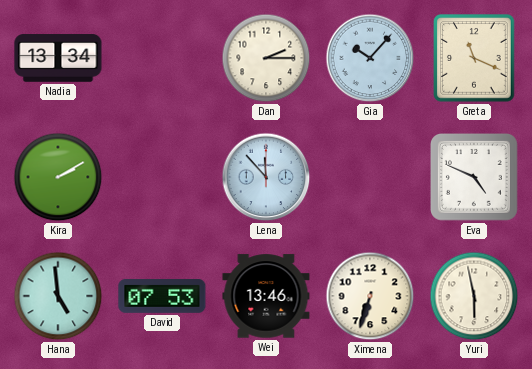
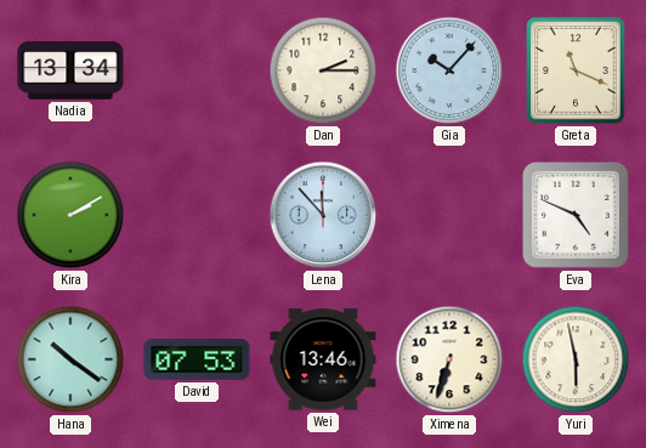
Hana: 4:59 -> 10:21
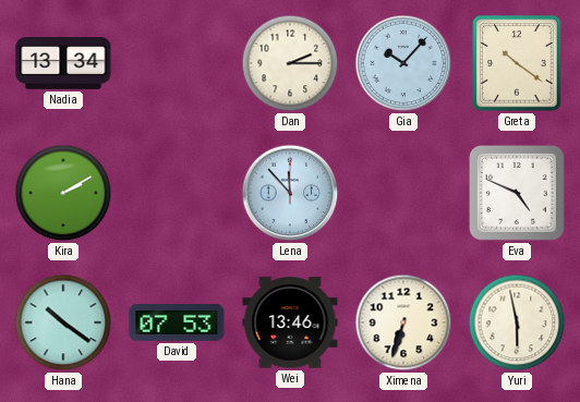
Greta: 11:19 -> 10:21
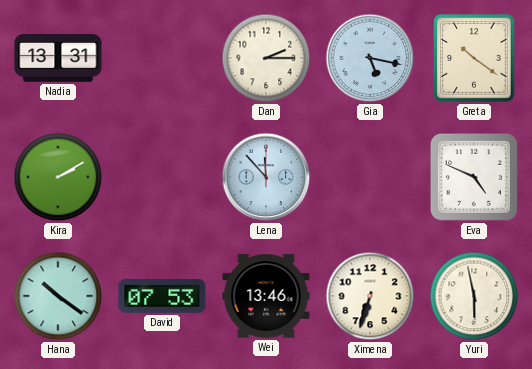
Nadia: 13:34 -> 13:31
Gia: 10:07 -> 5:17
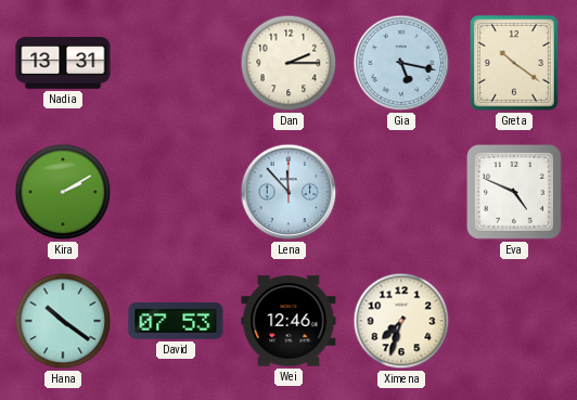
Wei: 13:46 -> 12:46
Ximena: 6:33 -> 7:33
Yuri: 5:58 -> none
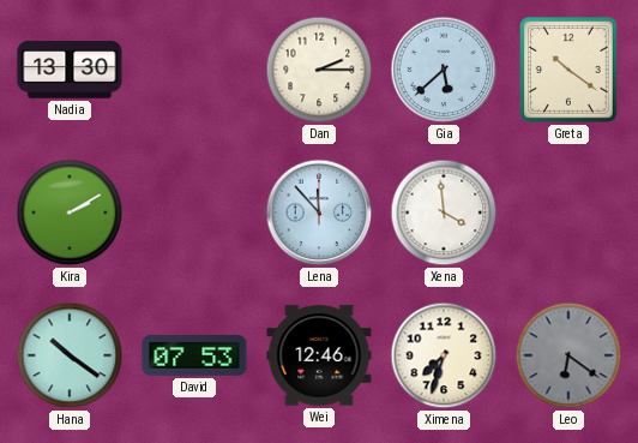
Nadia: 13:31 -> 13:30
Gia: 5:17 -> 5:38
Xena: none -> 3:59
Eva: 4:49 -> none
Leo: none -> 6:21
